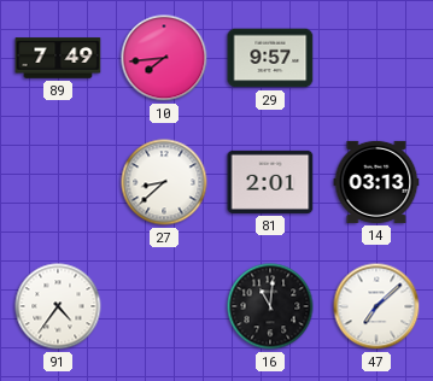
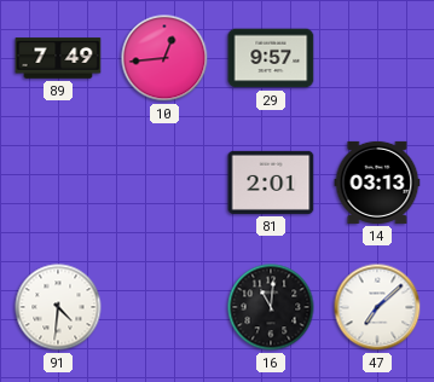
10: 7:44 -> 12:44
27: 8:38 -> none
91: 4:36 -> 4:31
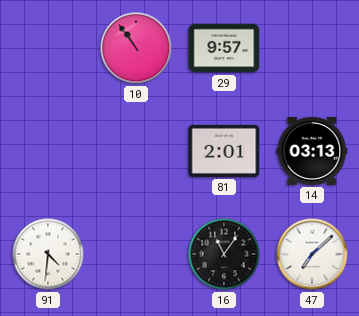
89: 7:49 -> none
10: 12:44 -> 10:54
16: 11:01 -> 11:06
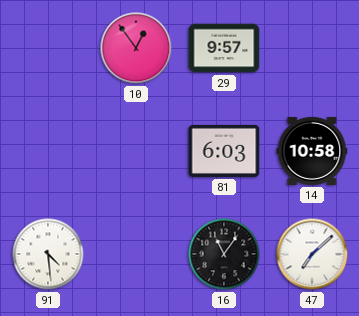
10: 10:54 -> 12:54
81: 2:01 -> 6:03
14: 03:13 -> 10:58
91: 4:31 -> 4:29
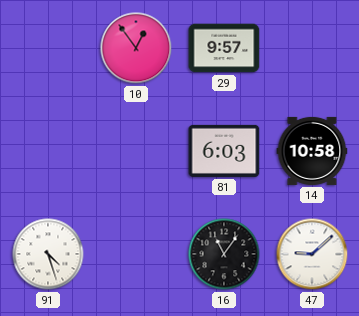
91: 4:29 -> 4:27
47: 7:08 -> 9:08
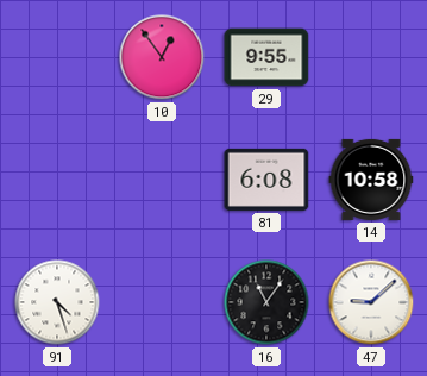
29: 9:57 -> 9:55
81: 6:03 -> 6:08
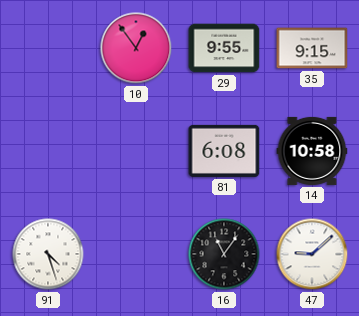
35: none -> 9:15
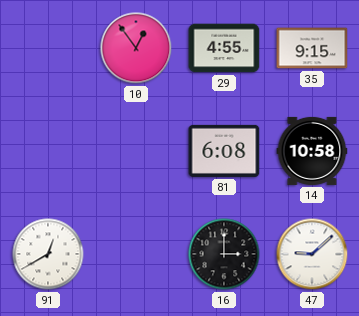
29: 9:55 -> 4:55
91: 4:27 -> 12:40
16: 11:06 -> 3:00
